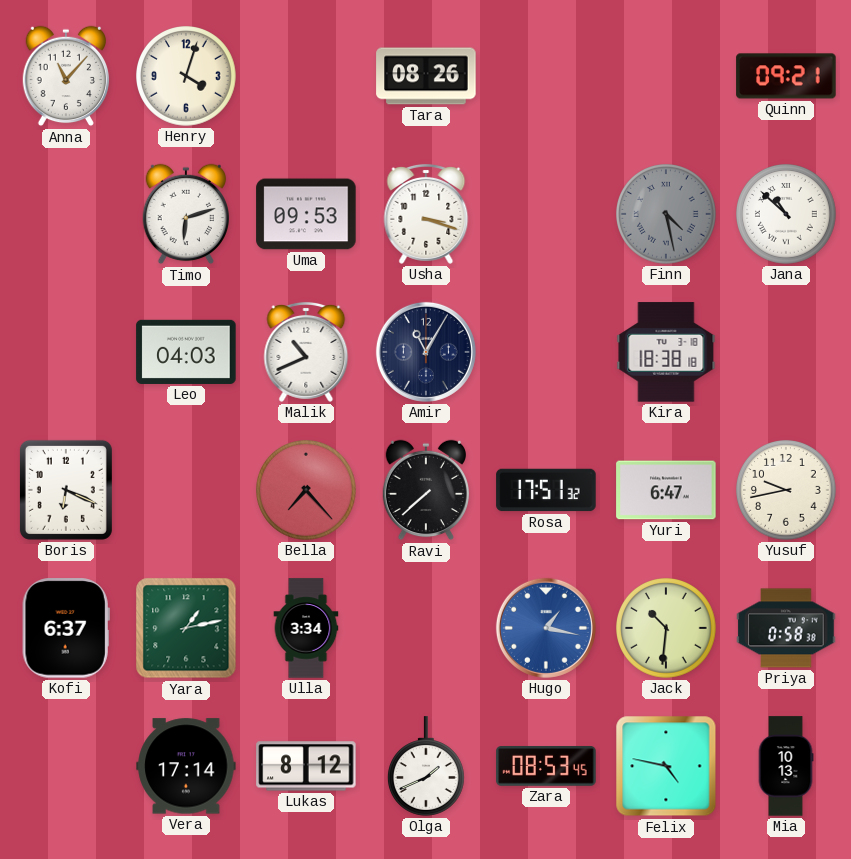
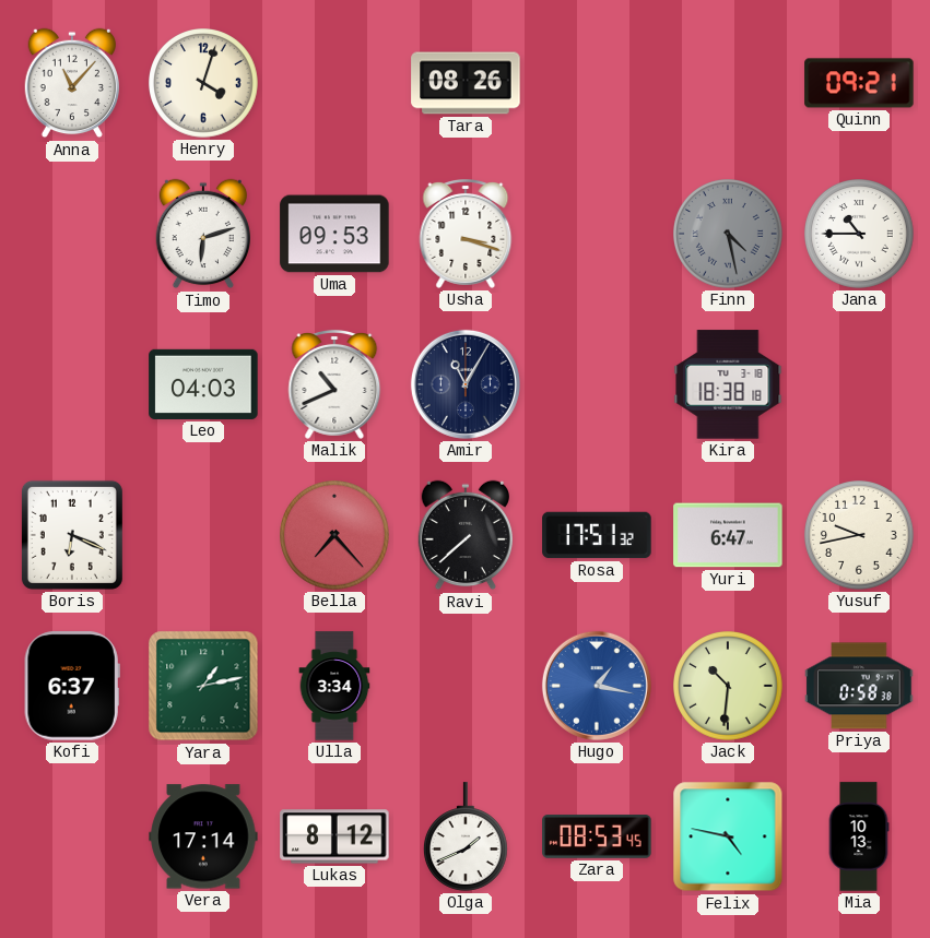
Jana: 10:52 -> 10:45
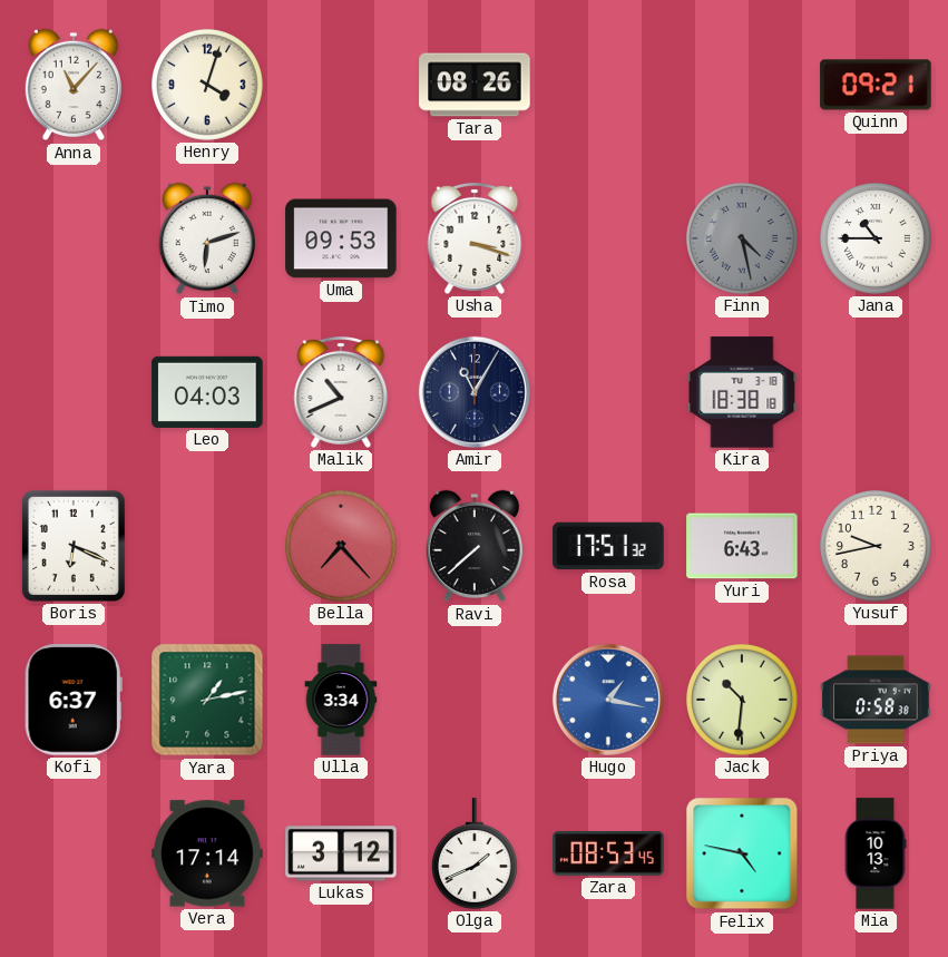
Yuri: 6:47 -> 6:43
Lukas: 8:12 -> 3:12
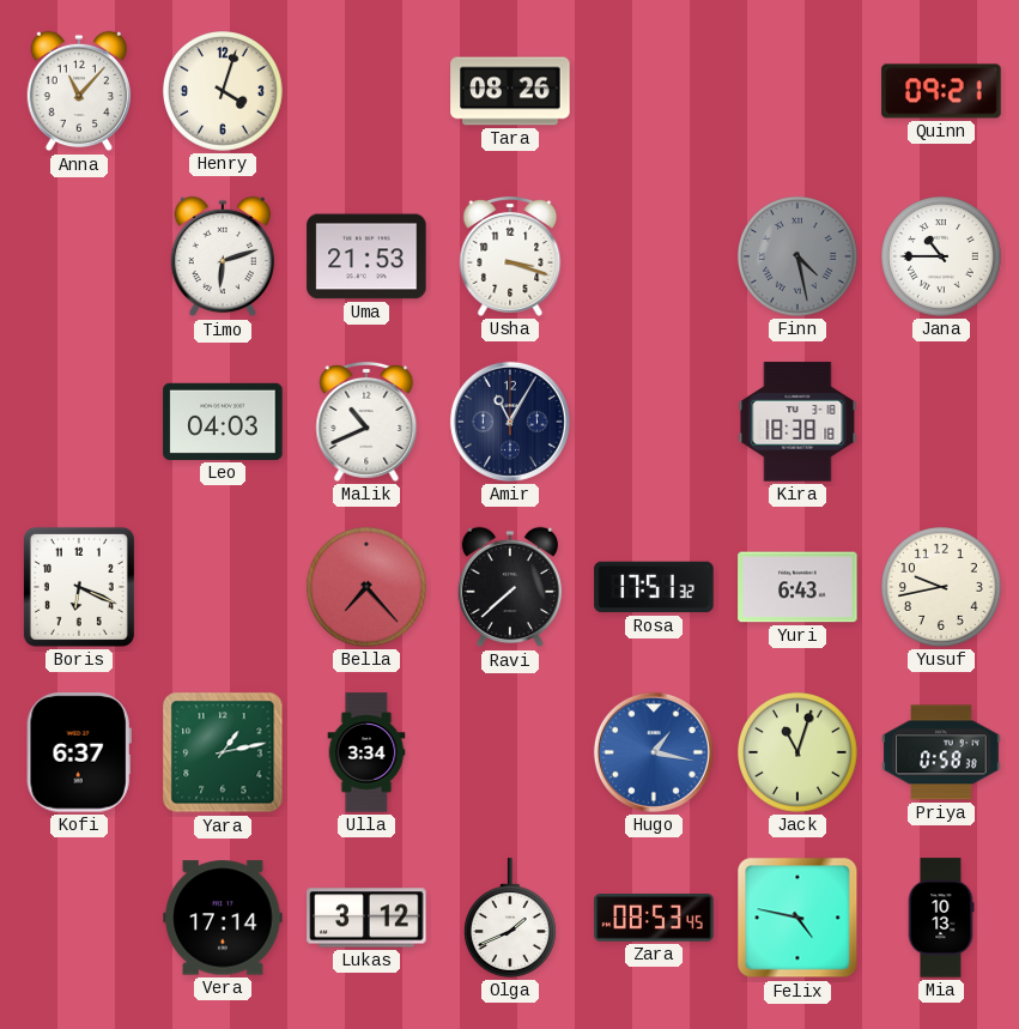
Uma: 09:53 -> 21:53
Jack: 10:31 -> 11:03
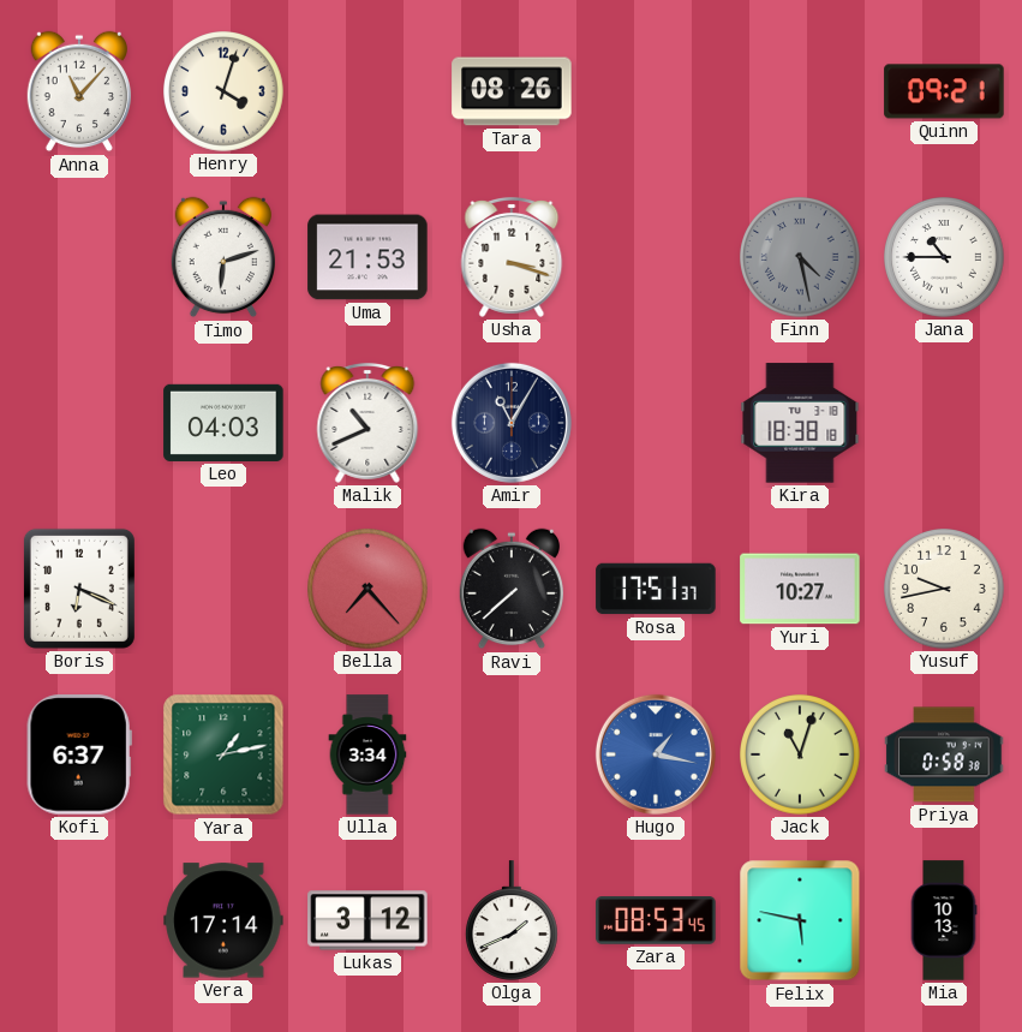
Rosa: 17:51:32 -> 17:51:37
Yuri: 6:43 -> 10:27
Felix: 4:47 -> 5:47
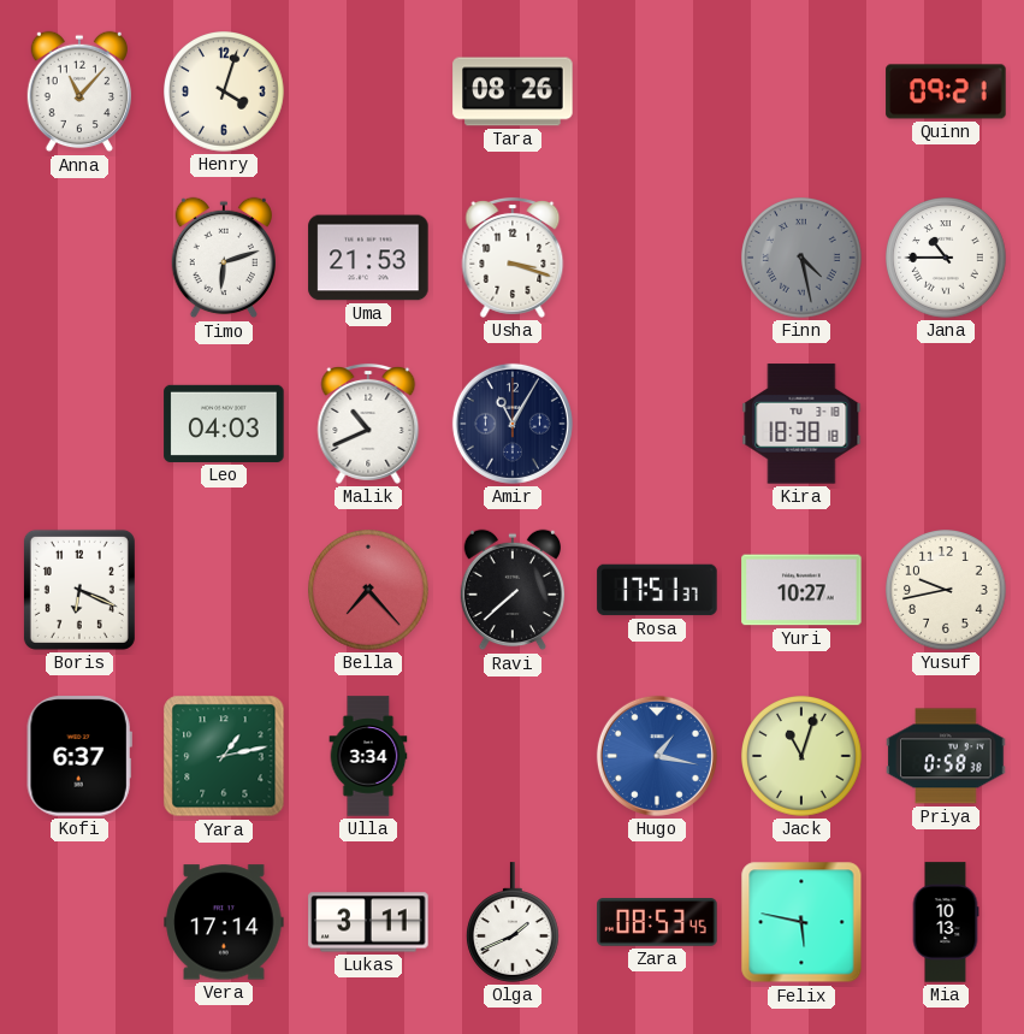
Lukas: 3:12 -> 3:11
